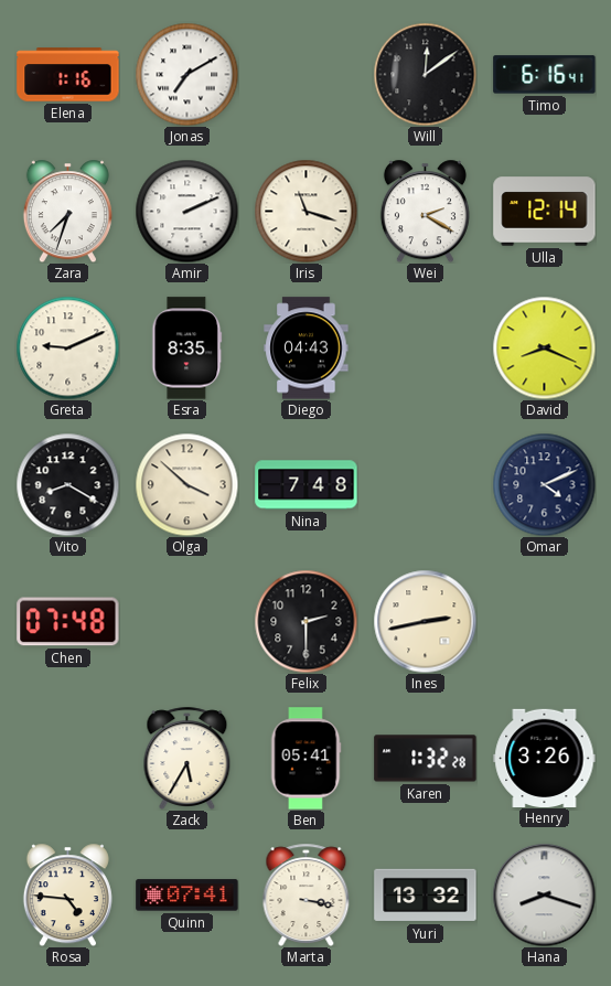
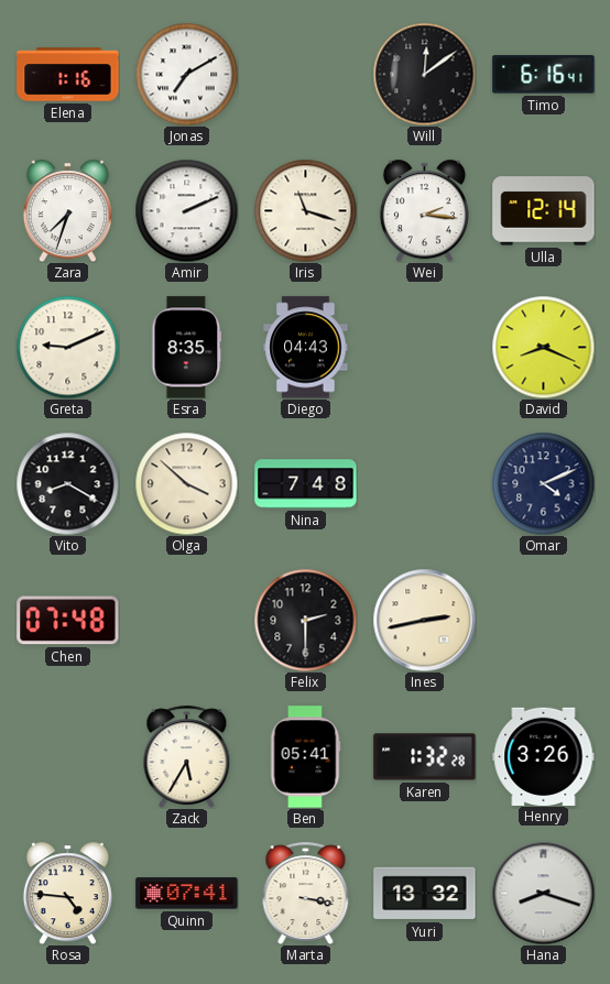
Wei: 2:20 -> 2:16
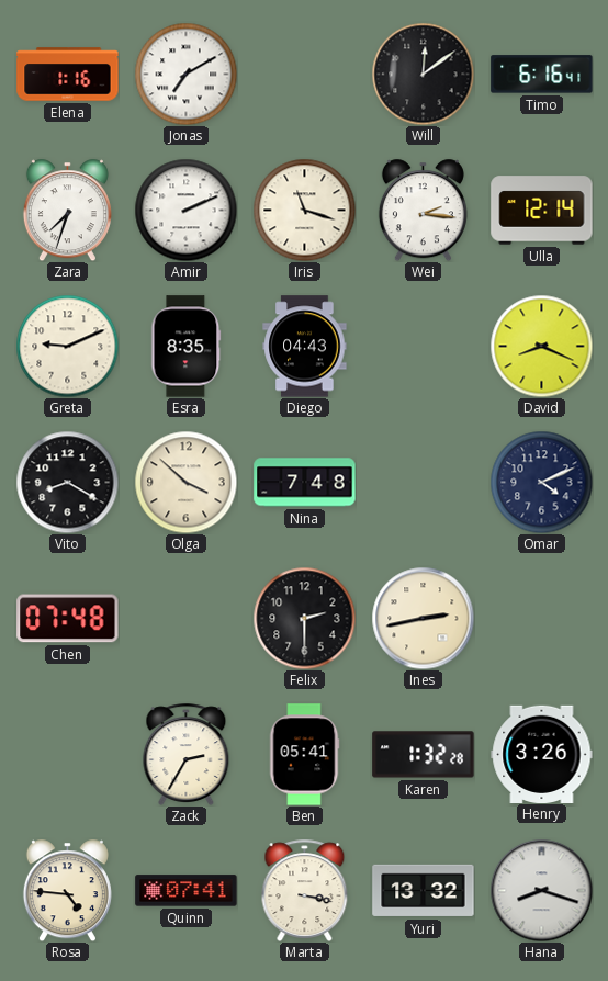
Zack: 5:35 -> 2:35
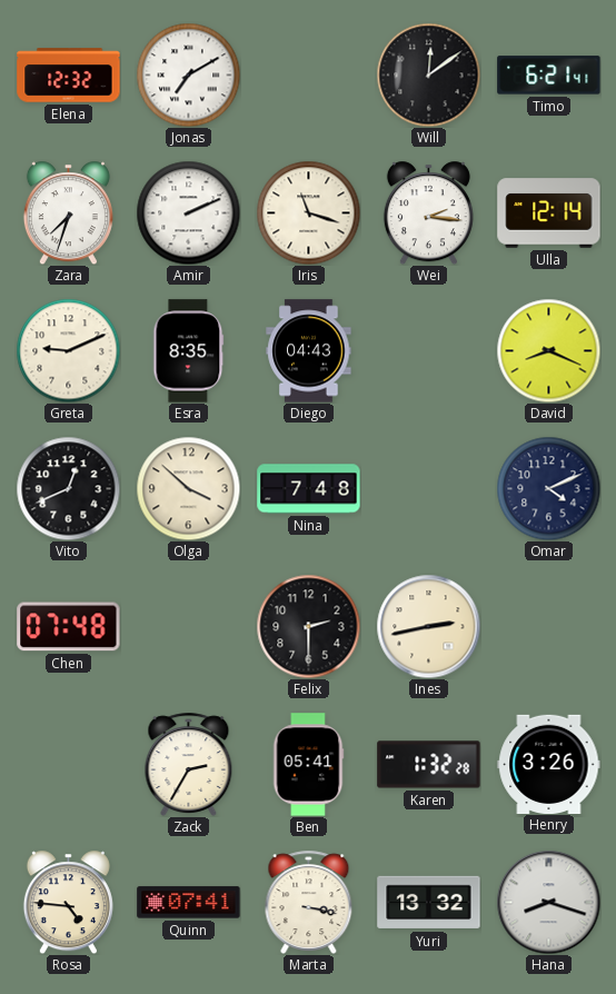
Elena: 1:16 -> 12:32
Timo: 6:16 -> 6:21
Vito: 8:20 -> 12:41
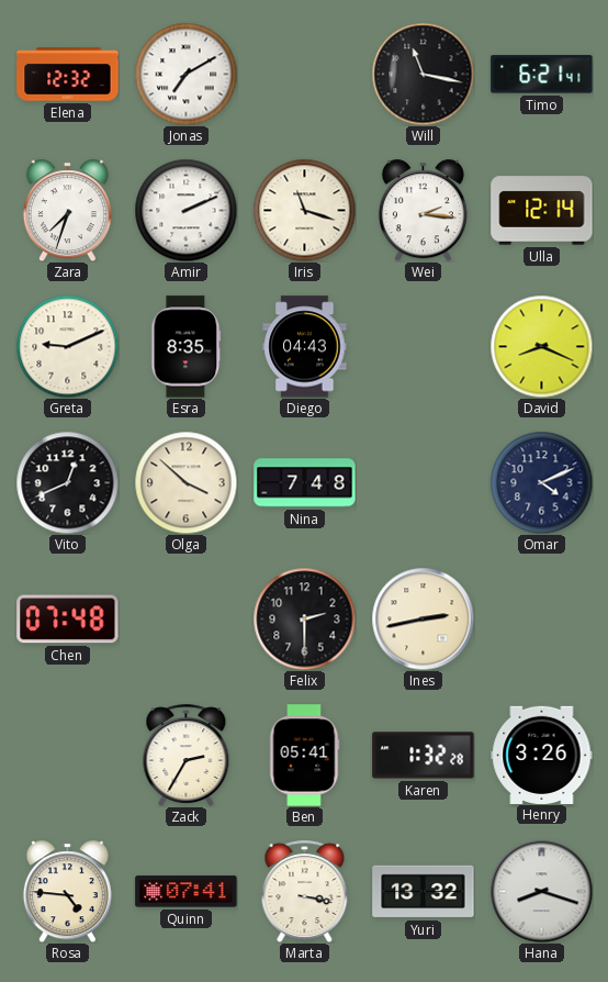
Will: 12:09 -> 11:17
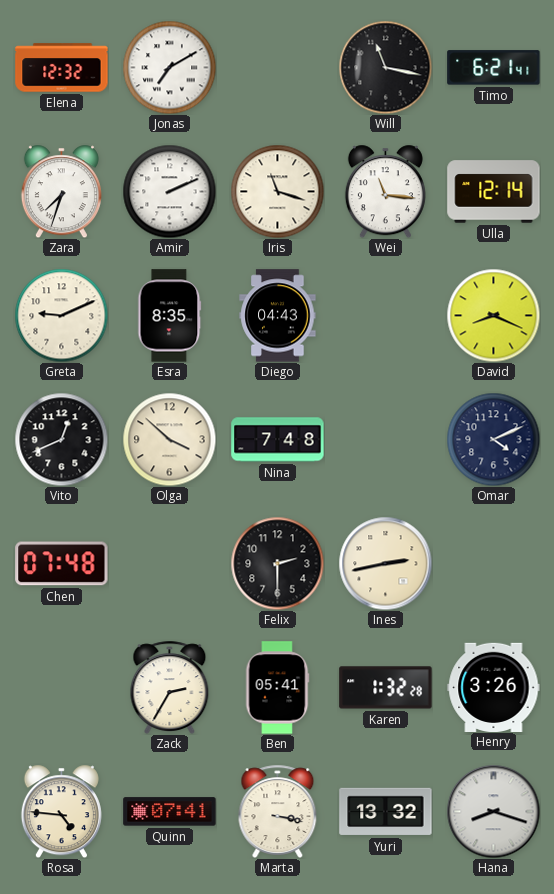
Wei: 2:16 -> 11:16
